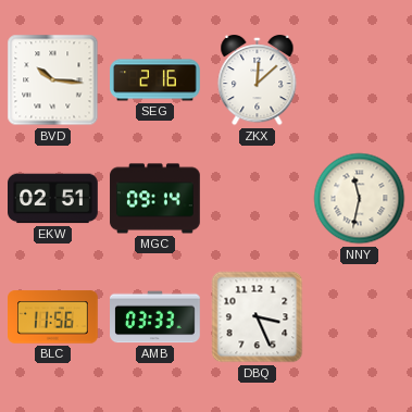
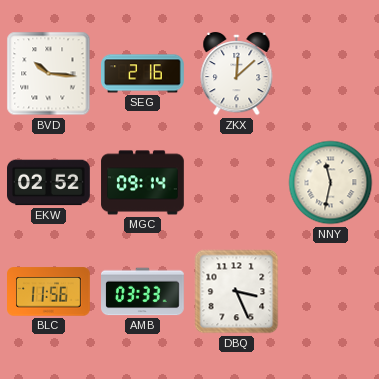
EKW: 02:51 -> 02:52
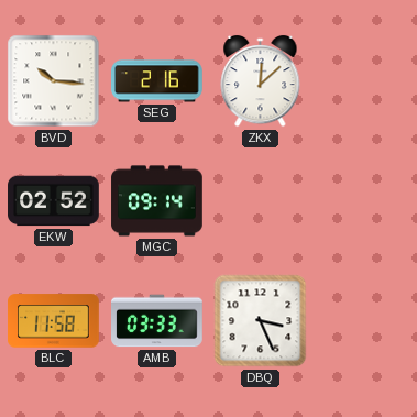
NNY: 11:32 -> none
BLC: 11:56 -> 11:58
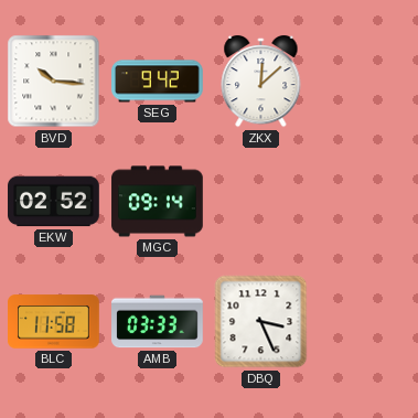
SEG: 2:16 -> 9:42
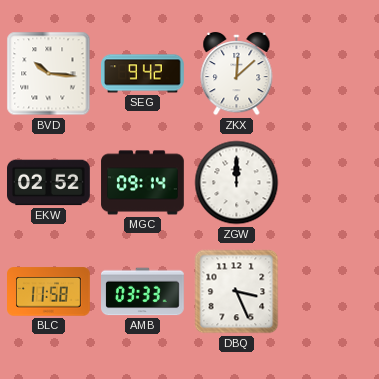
ZGW: none -> 12:00
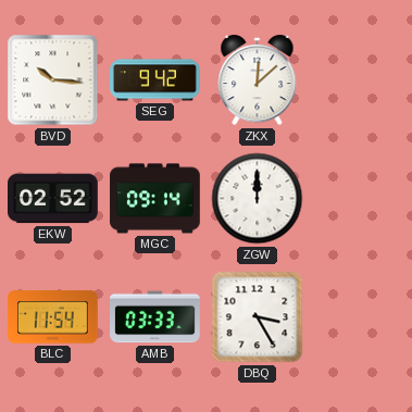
BLC: 11:58 -> 11:54
DBQ: 3:26 -> 3:25
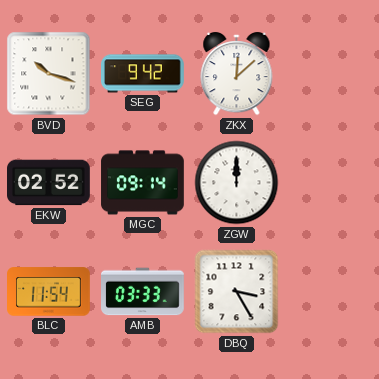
BVD: 10:16 -> 10:18
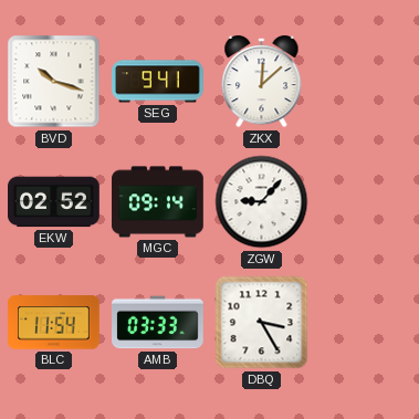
SEG: 9:42 -> 9:41
ZGW: 12:00 -> 9:07
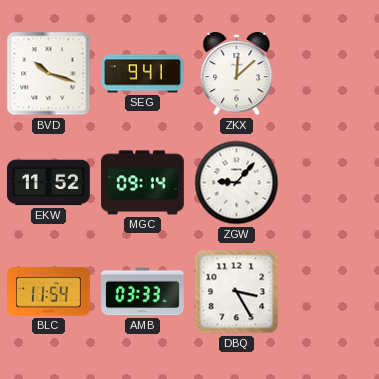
EKW: 02:52 -> 11:52
